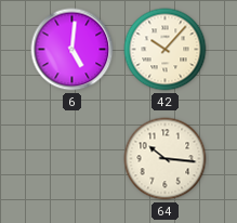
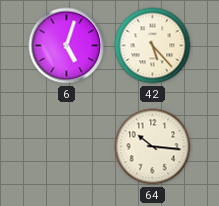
6: 5:01 -> 5:03
42: 10:07 -> 5:23
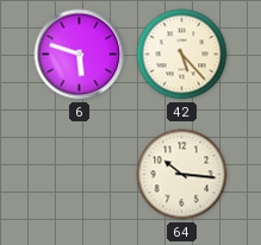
6: 5:03 -> 5:48
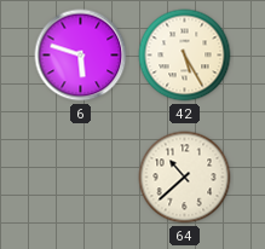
42: 5:23 -> 5:25
64: 10:16 -> 10:38
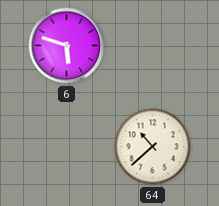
42: 5:25 -> none
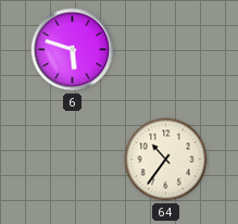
64: 10:38 -> 10:36
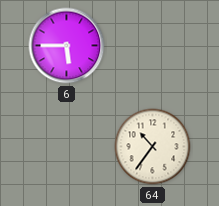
6: 5:48 -> 5:45
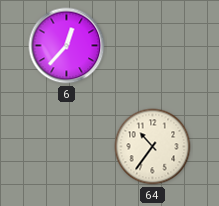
6: 5:45 -> 12:37
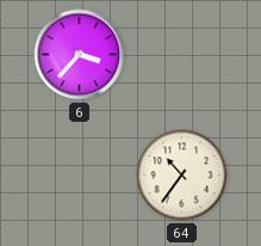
6: 12:37 -> 3:37
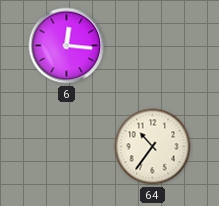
6: 3:37 -> 12:16
